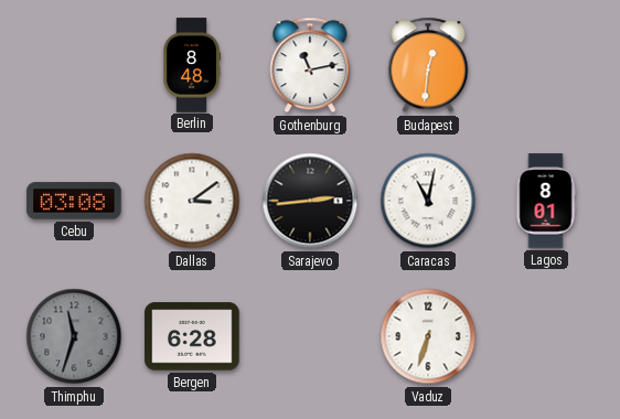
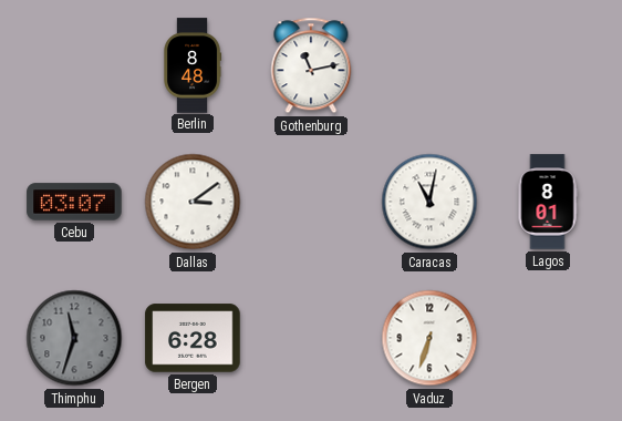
Budapest: 12:31 -> none
Cebu: 03:08 -> 03:07
Sarajevo: 2:44 -> none
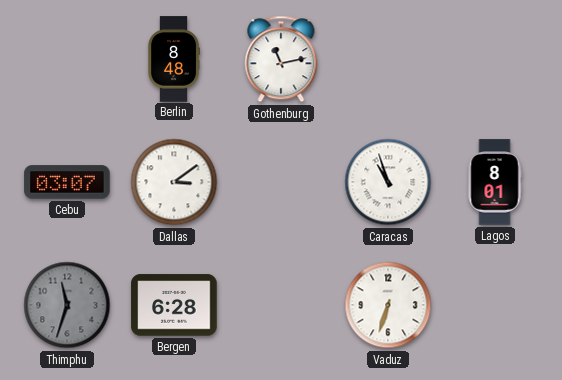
Caracas: 11:02 -> 10:57
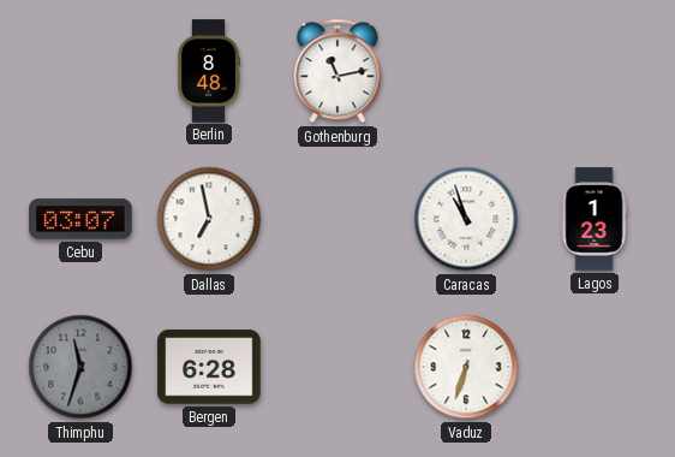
Dallas: 3:09 -> 6:58
Lagos: 8:01 -> 1:23
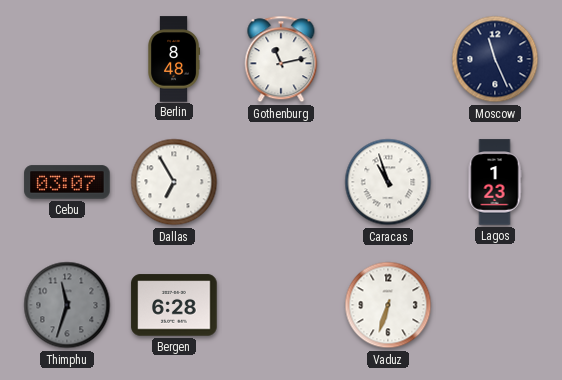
Moscow: none -> 11:26
Dallas: 6:58 -> 6:55
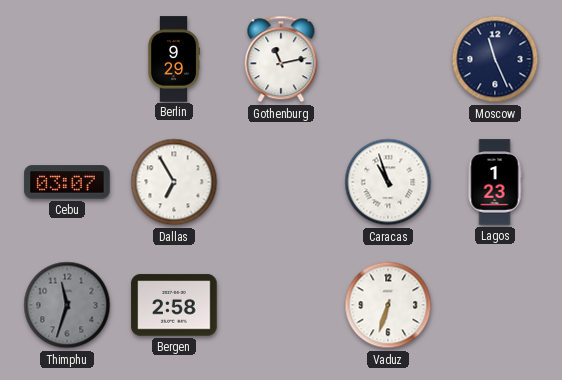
Berlin: 8:48 -> 9:29
Bergen: 6:28 -> 2:58
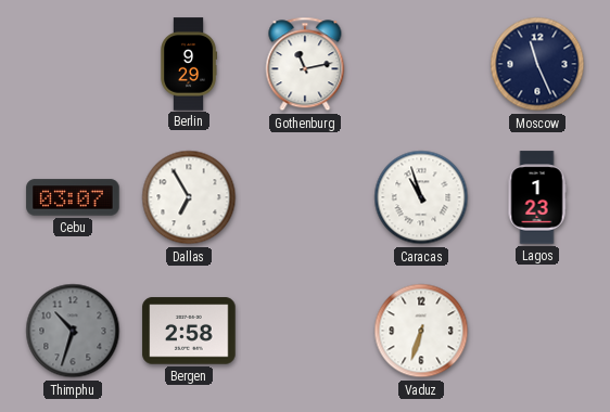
Thimphu: 11:33 -> 10:33
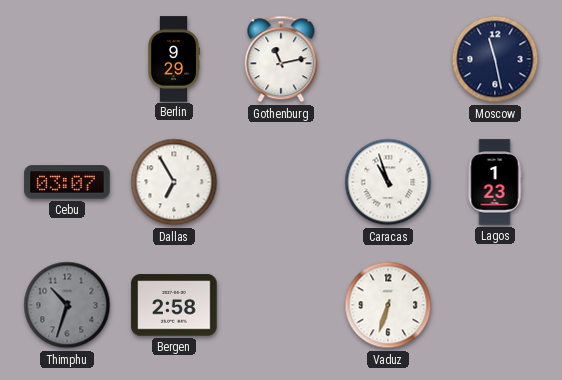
Moscow: 11:26 -> 11:28
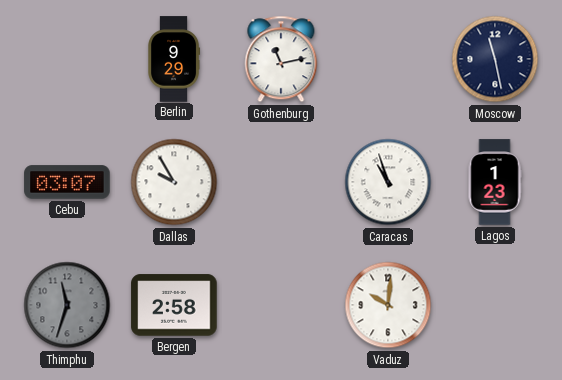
Dallas: 6:55 -> 9:55
Thimphu: 10:33 -> 11:33
Vaduz: 6:33 -> 10:01
